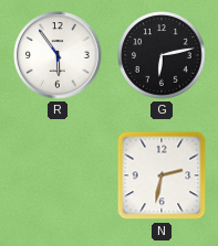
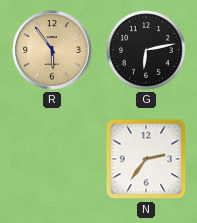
R dial: white -> champagne
N: 2:32 -> 2:36
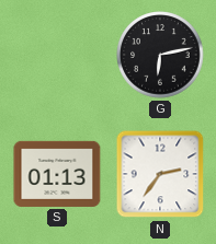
R: 5:54 -> none
S: none -> 01:13
